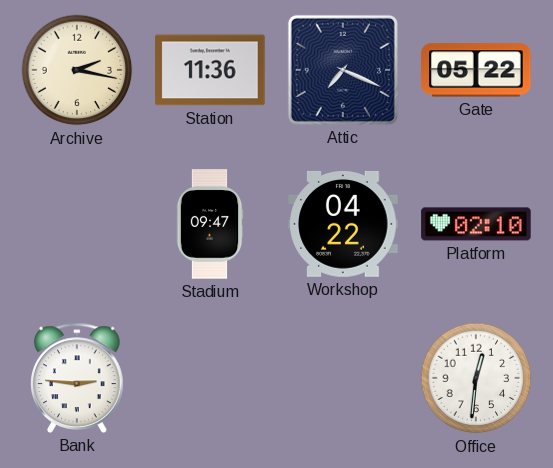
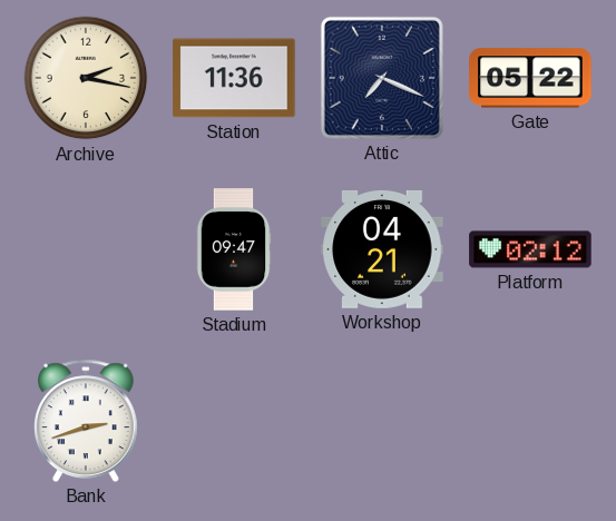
Workshop: 04:22 -> 04:21
Platform: 02:10 -> 02:12
Bank: 2:46 -> 2:42
Office: 12:31 -> none
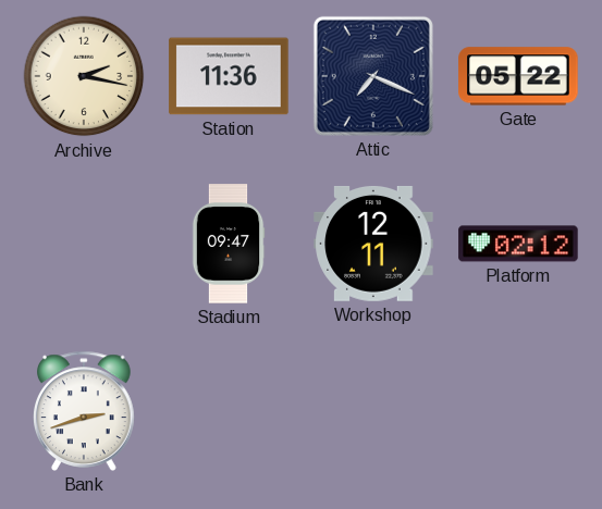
Workshop: 04:21 -> 12:11
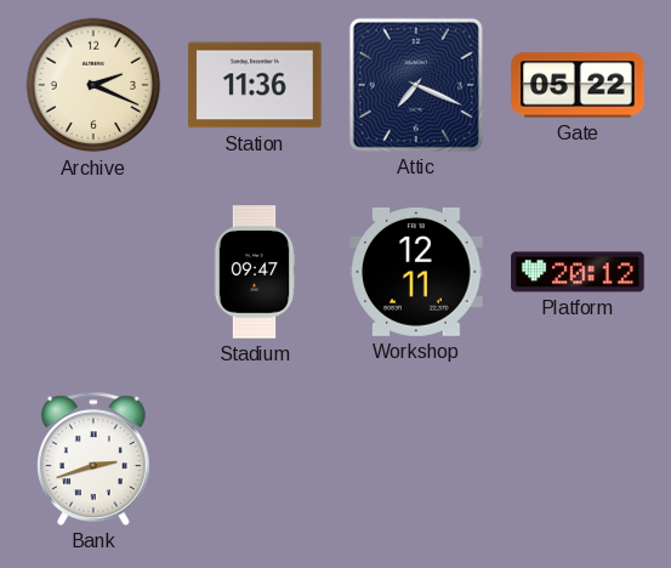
Archive: 2:17 -> 2:19
Platform: 02:12 -> 20:12
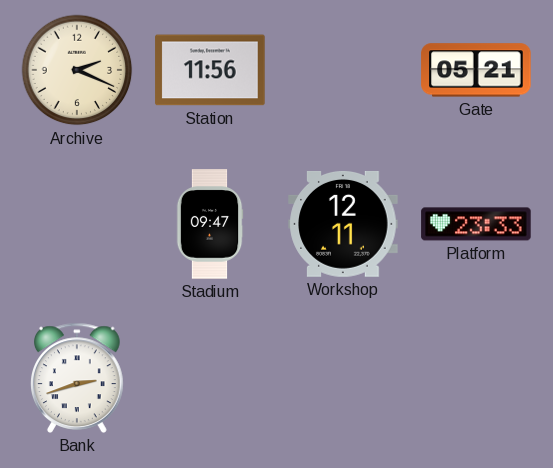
Station: 11:36 -> 11:56
Attic: 7:19 -> none
Gate: 05:22 -> 05:21
Platform: 20:12 -> 23:33
